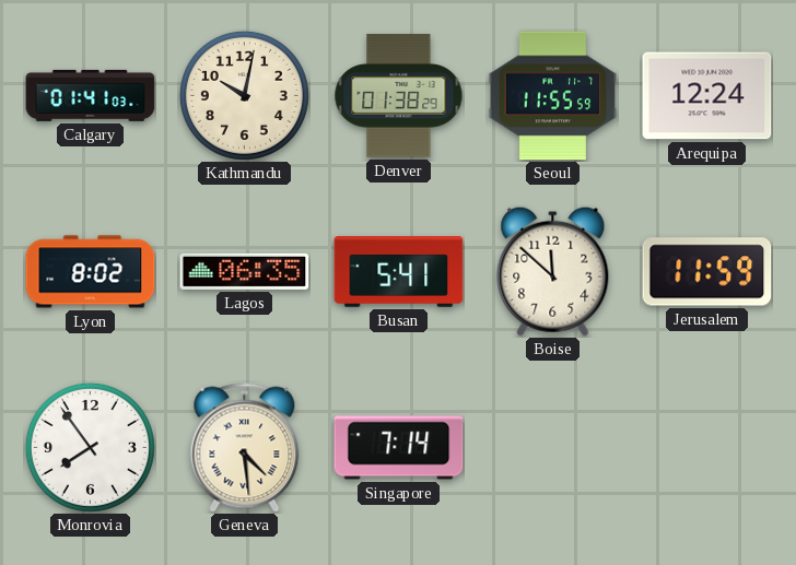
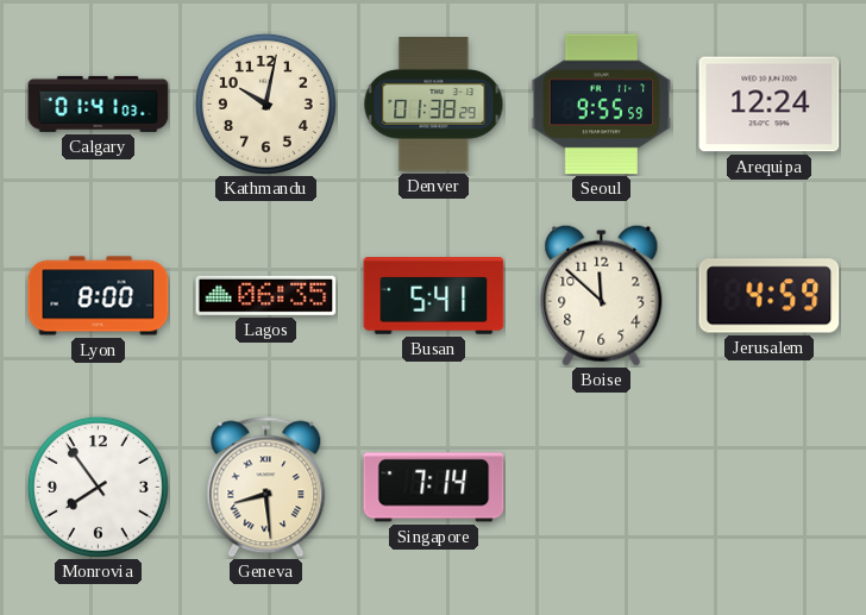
Seoul: 11:55 -> 9:55
Lyon: 8:02 -> 8:00
Jerusalem: 11:59 -> 4:59
Geneva: 4:29 -> 8:29
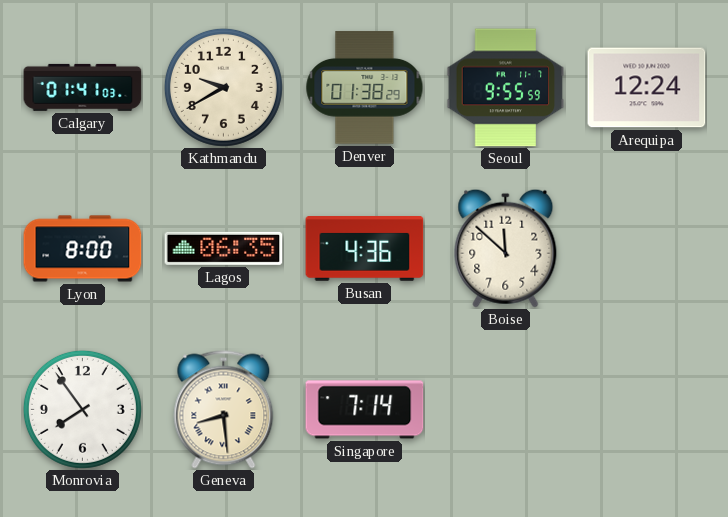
Kathmandu: 10:02 -> 9:40
Busan: 5:41 -> 4:36
Jerusalem: 4:59 -> none
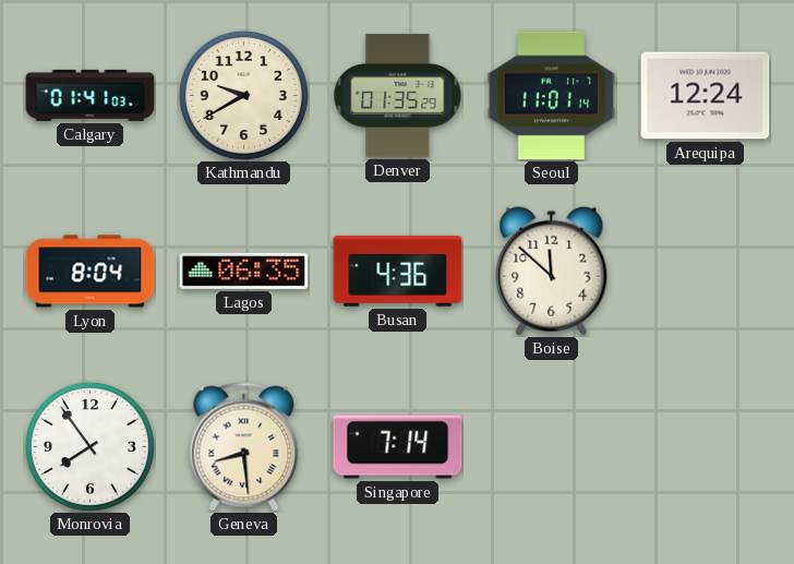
Denver: 01:38 -> 01:35
Seoul: 9:55 -> 11:01
Lyon: 8:00 -> 8:04
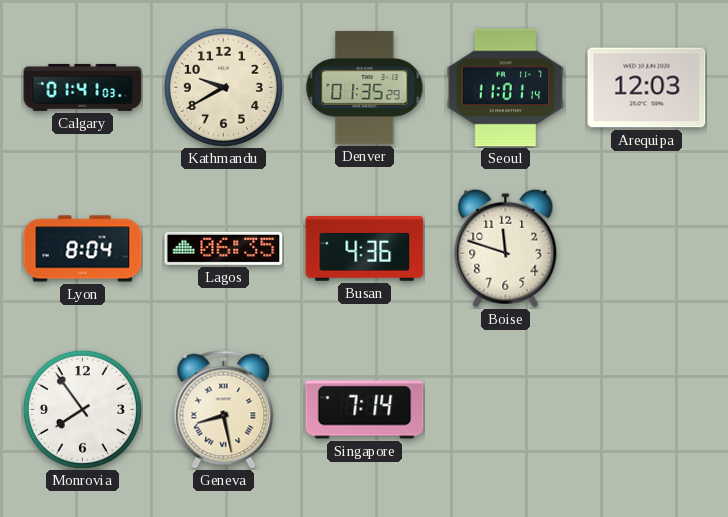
Arequipa: 12:24 -> 12:03
Boise: 11:52 -> 11:48
Geneva: 8:29 -> 8:28
